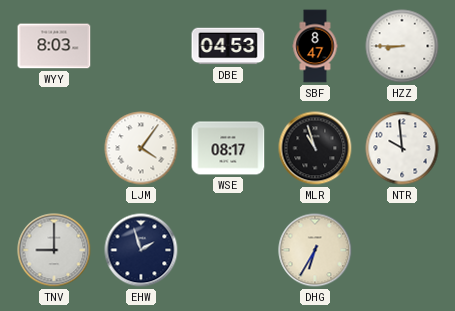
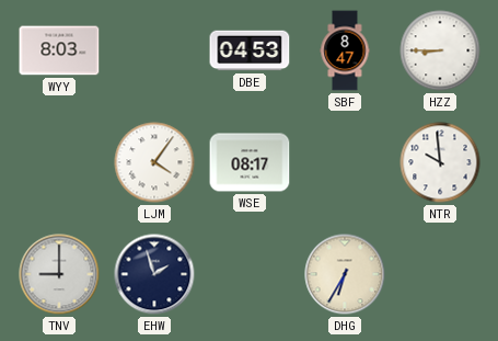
MLR: 10:57 -> none
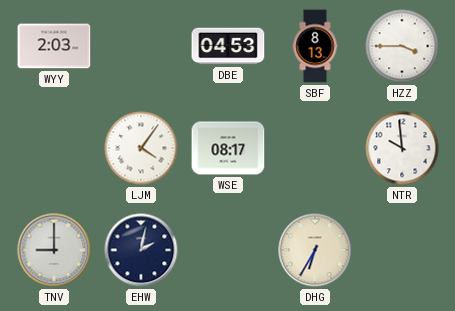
WYY: 8:03 -> 2:03
SBF: 8:47 -> 8:13
HZZ: 8:45 -> 3:45
EHW: 1:57 -> 2:02
